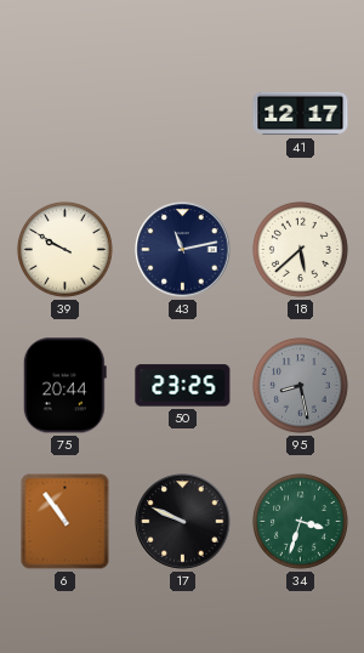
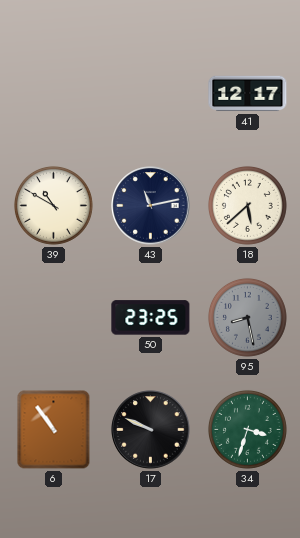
39: 9:50 -> 10:50
75: 20:44 -> none
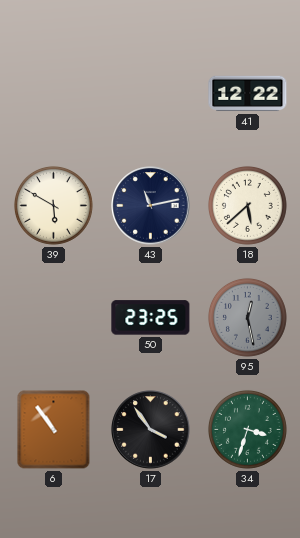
41: 12:17 -> 12:22
39: 10:50 -> 5:50
95: 8:28 -> 12:28
17: 9:49 -> 3:54
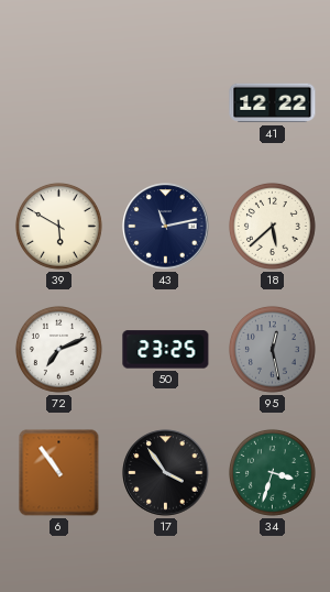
72: none -> 7:11
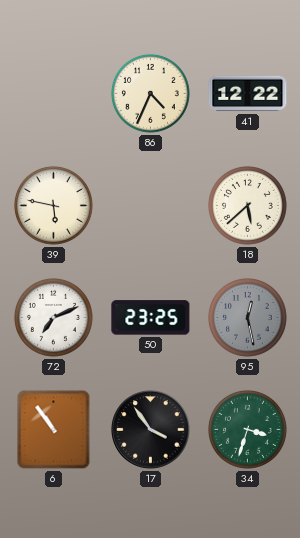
86: none -> 4:34
39: 5:50 -> 5:47
43: 11:13 -> none
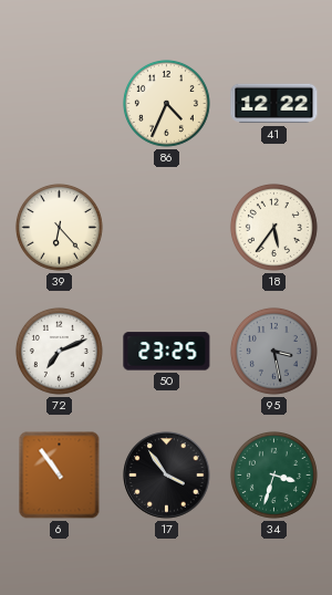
39: 5:47 -> 6:23
18: 5:38 -> 5:36
95: 12:28 -> 3:28
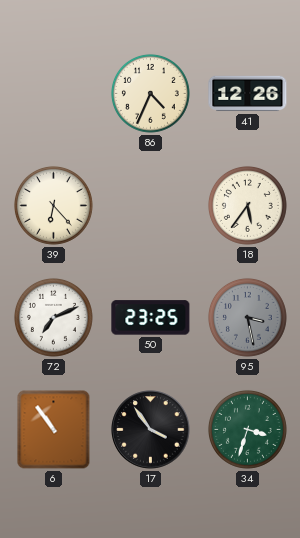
41: 12:22 -> 12:26
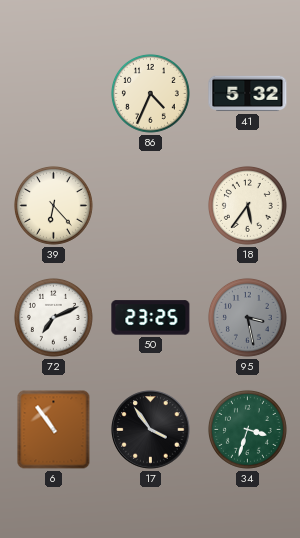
41: 12:26 -> 5:32
